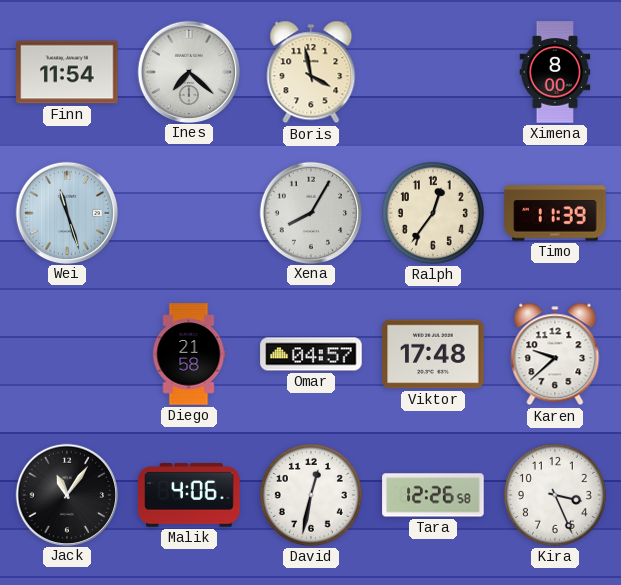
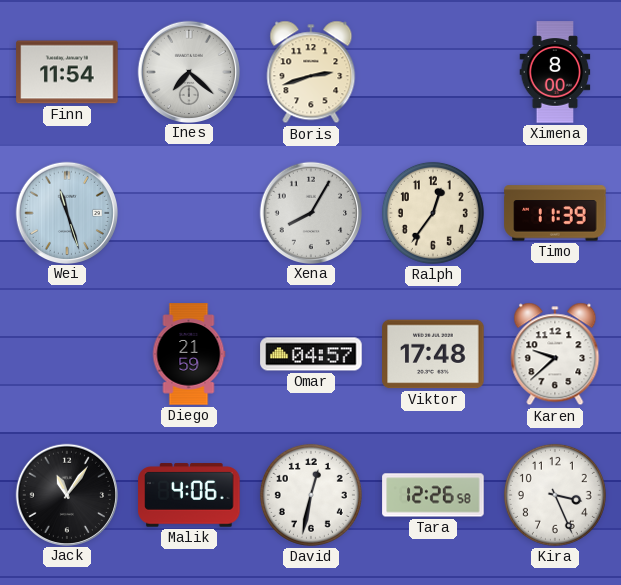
Boris: 3:58 -> 2:42
Diego: 21:58 -> 21:59
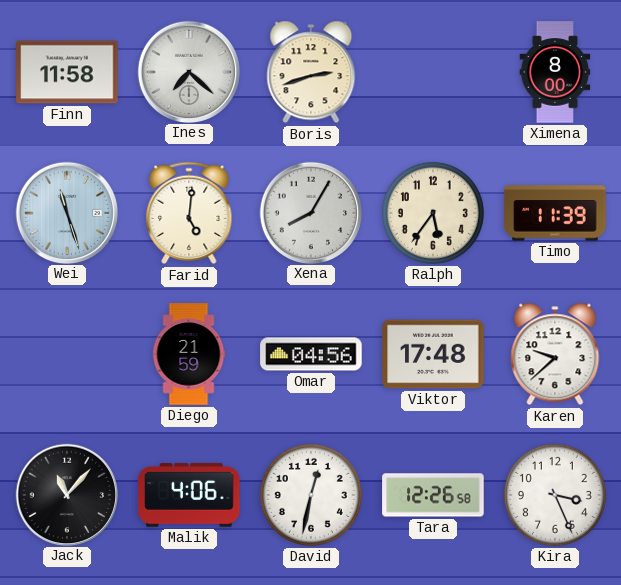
Finn: 11:54 -> 11:58
Farid: none -> 5:01
Ralph: 12:36 -> 5:36
Omar: 04:57 -> 04:56
Jack: 11:06 -> 11:07
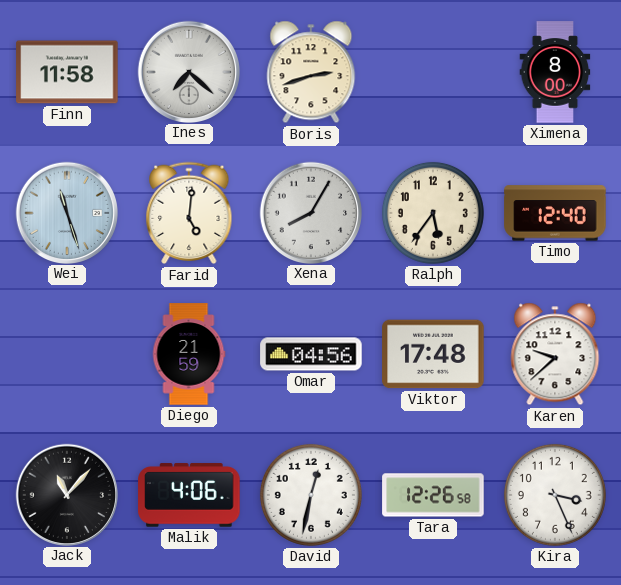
Timo: 11:39 -> 12:40
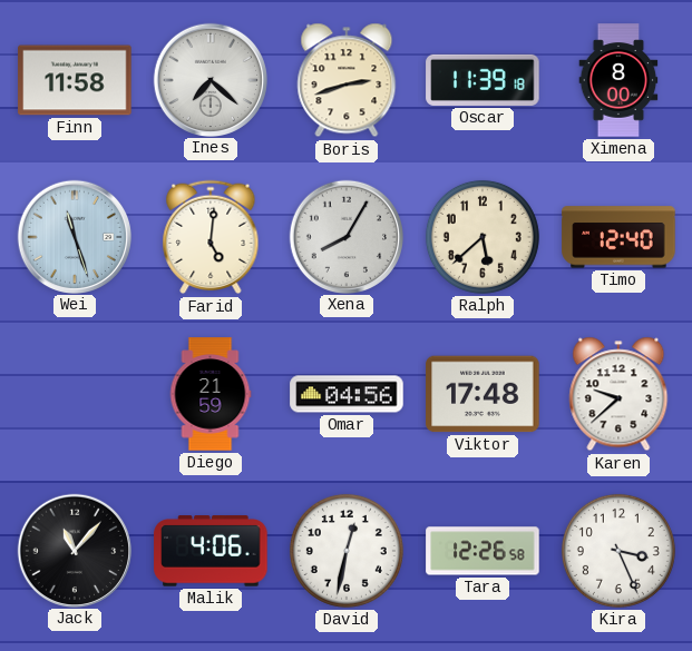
Oscar: none -> 11:39
Ralph: 5:36 -> 5:38
